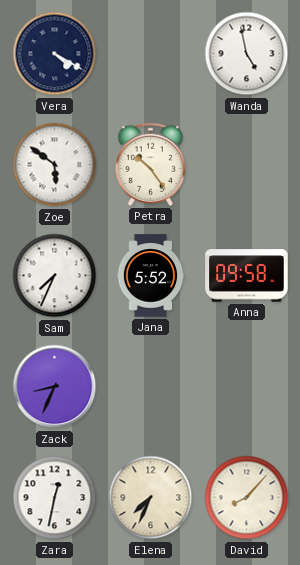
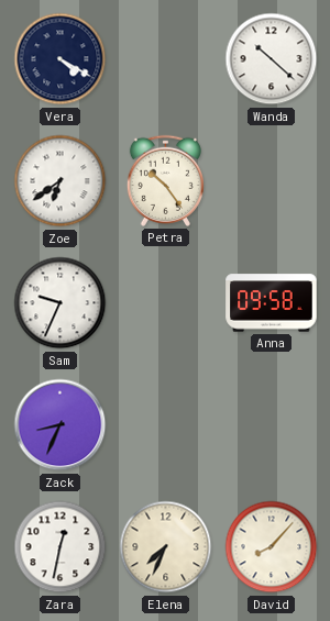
Wanda: 4:58 -> 10:22
Zoe: 5:51 -> 6:39
Sam: 7:34 -> 9:34
Jana: 5:52 -> none
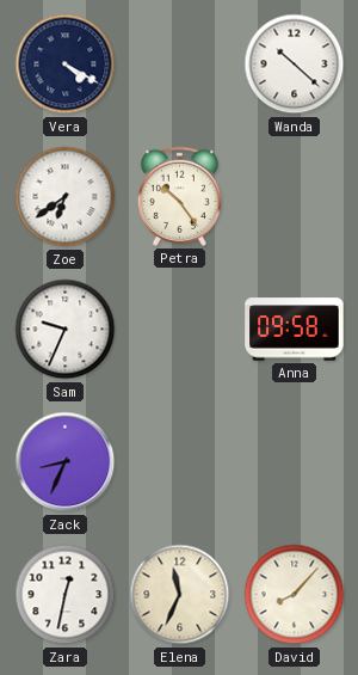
Elena: 7:34 -> 11:34
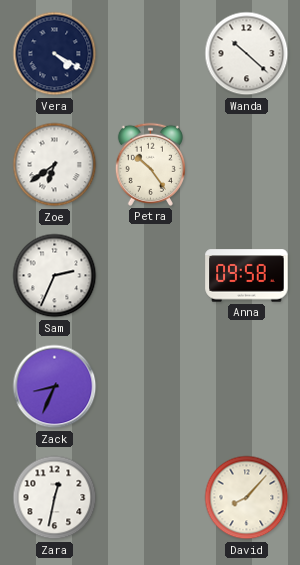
Sam: 9:34 -> 2:34
Elena: 11:34 -> none
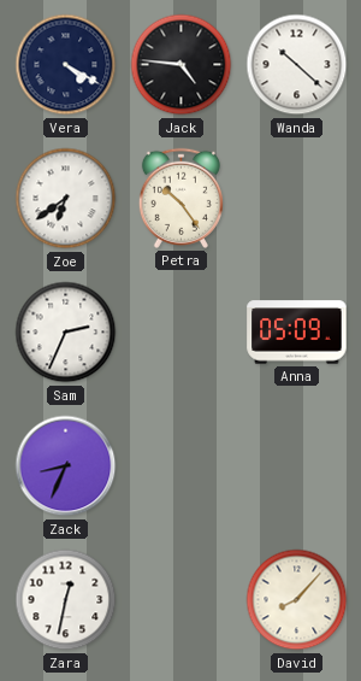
Jack: none -> 4:46
Anna: 09:58 -> 05:09
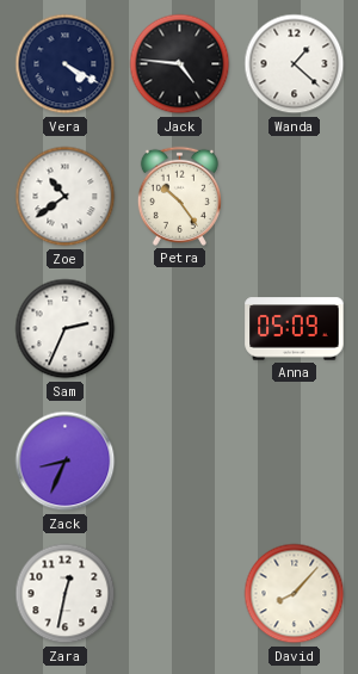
Wanda: 10:22 -> 1:22
Zoe: 6:39 -> 10:39
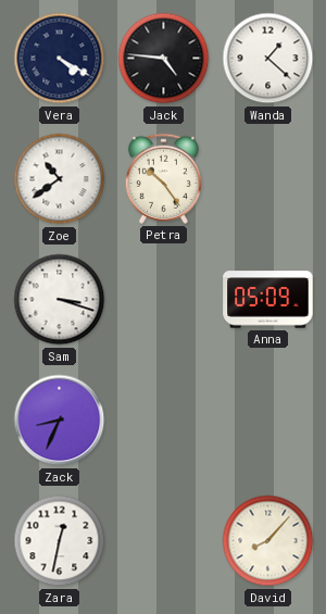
Sam: 2:34 -> 3:18
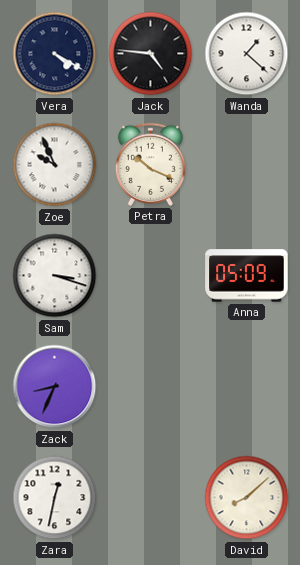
Zoe: 10:39 -> 9:56
Petra: 10:24 -> 10:19
David: 8:07 -> 8:08
